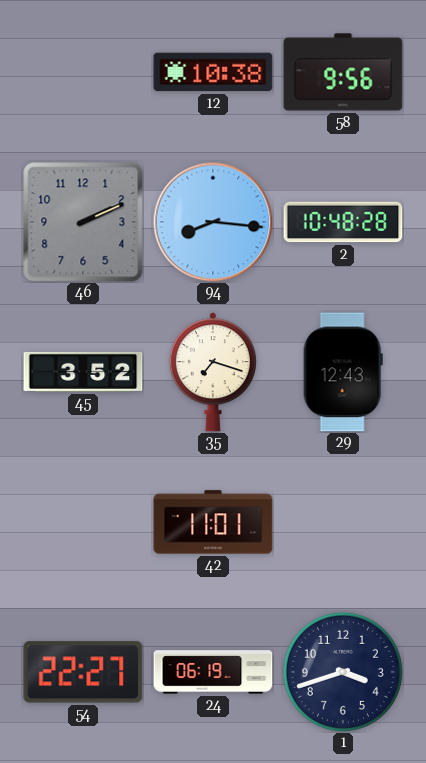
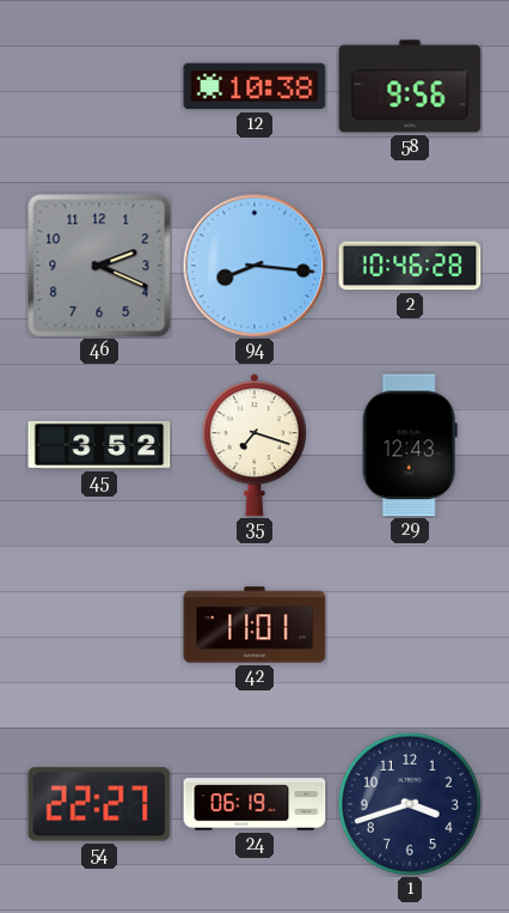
46: 2:11 -> 2:19
2: 10:48 -> 10:46
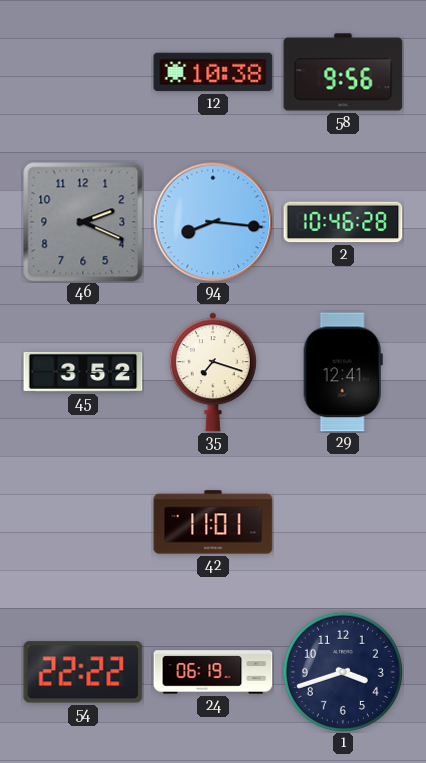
29: 12:43 -> 12:41
54: 22:27 -> 22:22
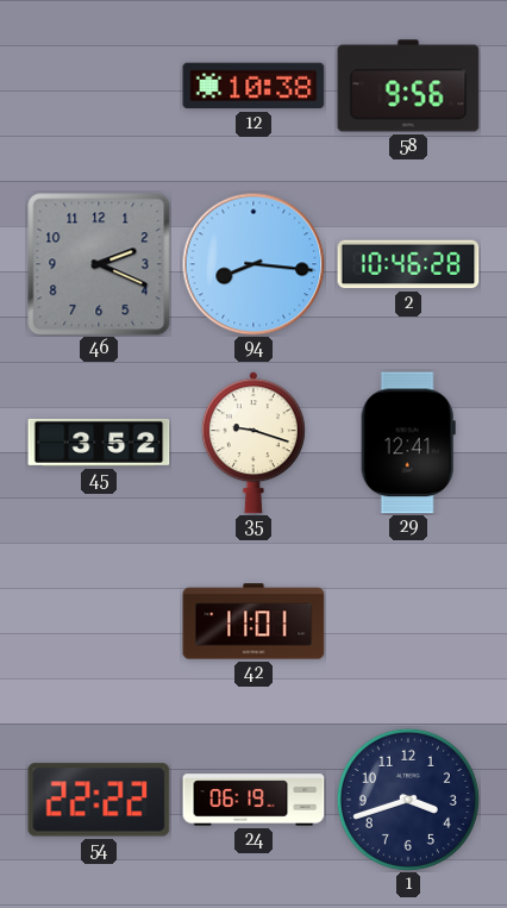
35: 7:18 -> 9:18
